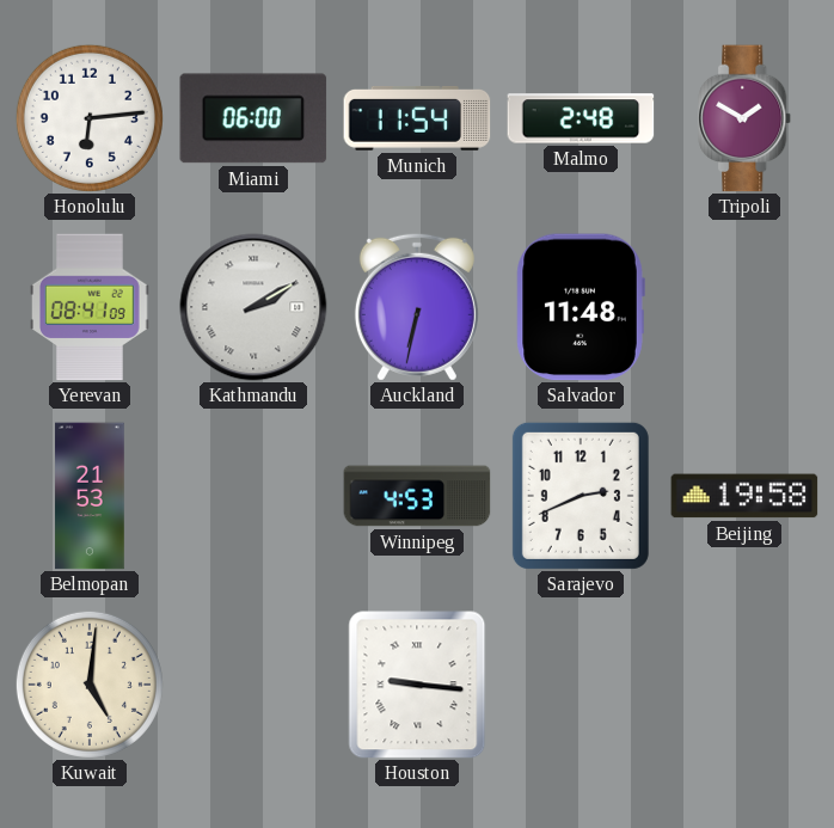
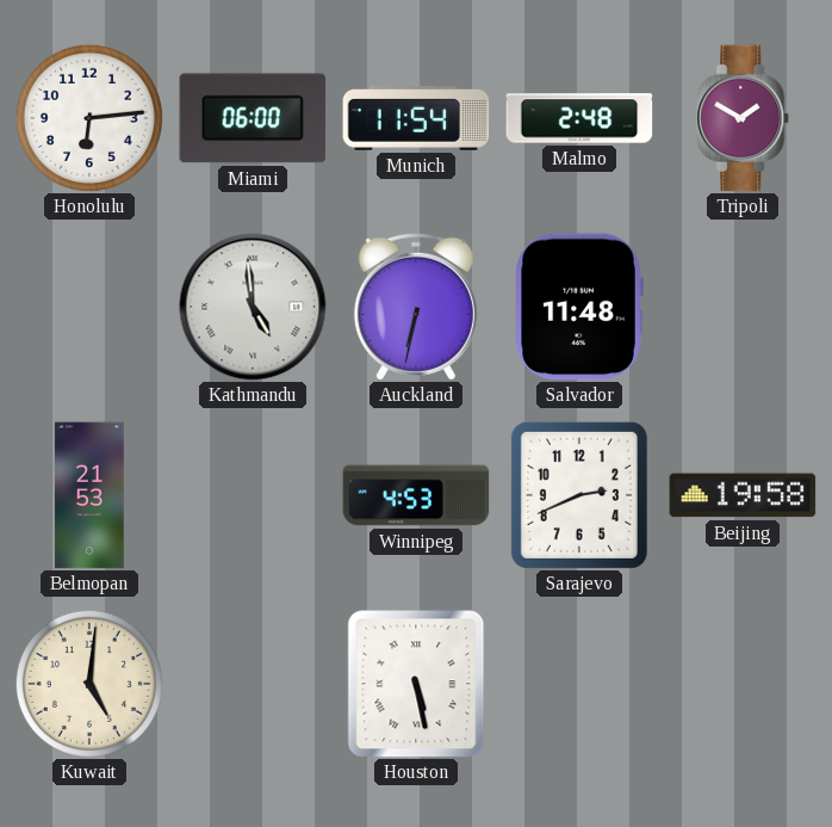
Yerevan: 08:41 -> none
Kathmandu: 2:10 -> 4:59
Houston: 9:16 -> 5:28
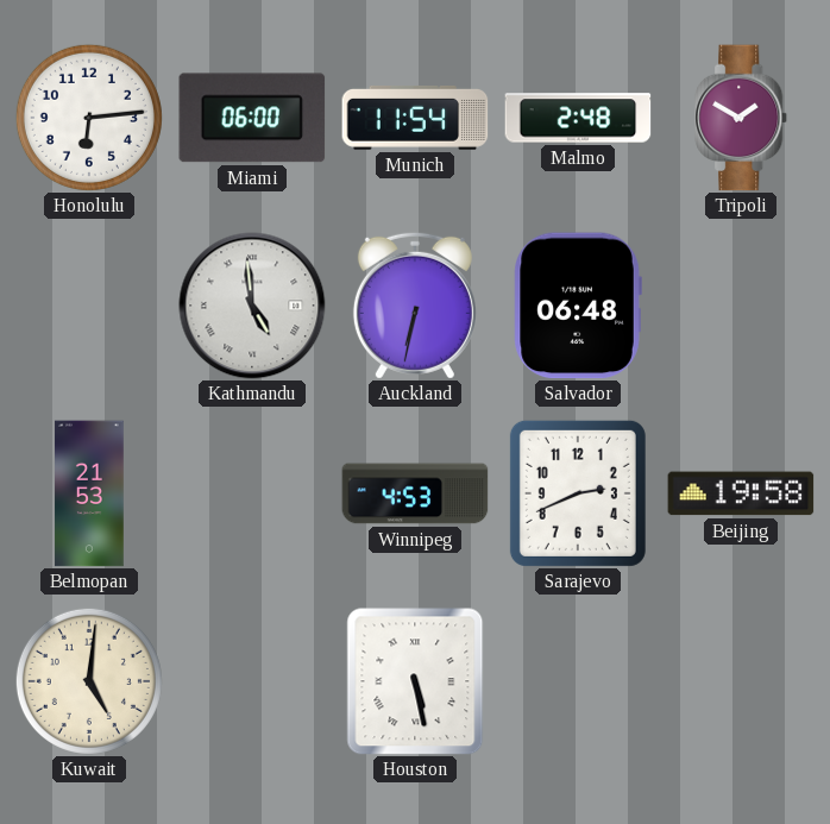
Salvador: 11:48 -> 06:48
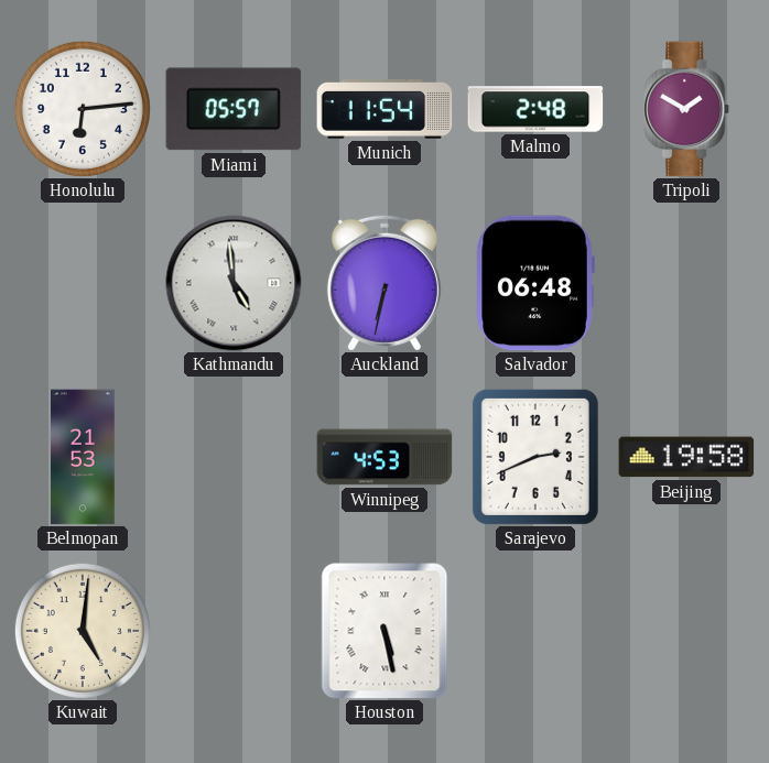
Miami: 06:00 -> 05:57
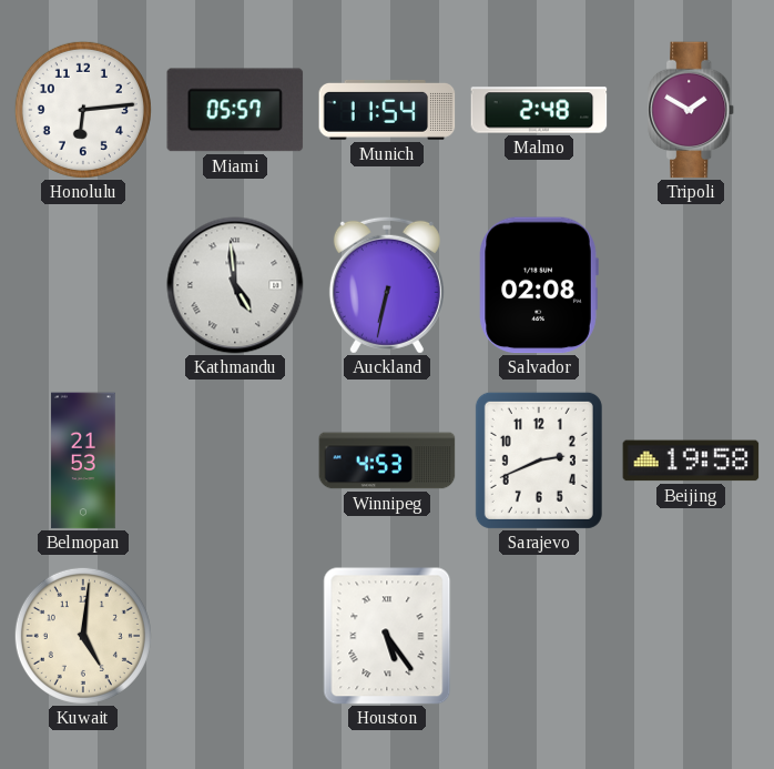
Salvador: 06:48 -> 02:08
Houston: 5:28 -> 5:24
